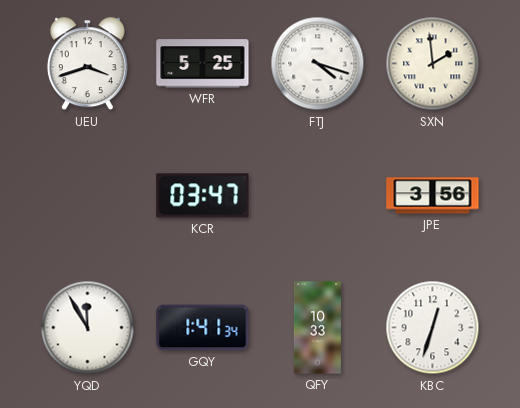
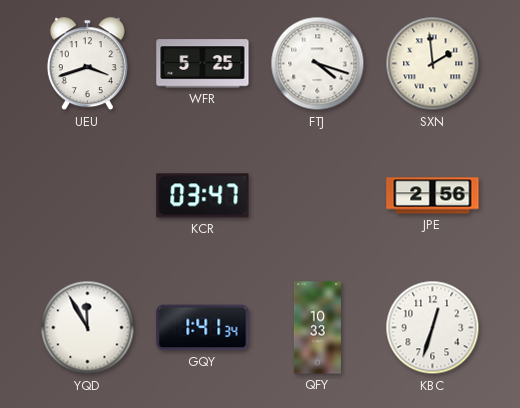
JPE: 3:56 -> 2:56
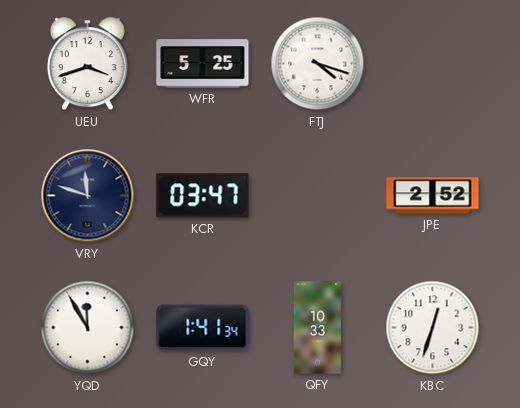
SXN: 1:59 -> none
VRY: none -> 11:48
JPE: 2:56 -> 2:52
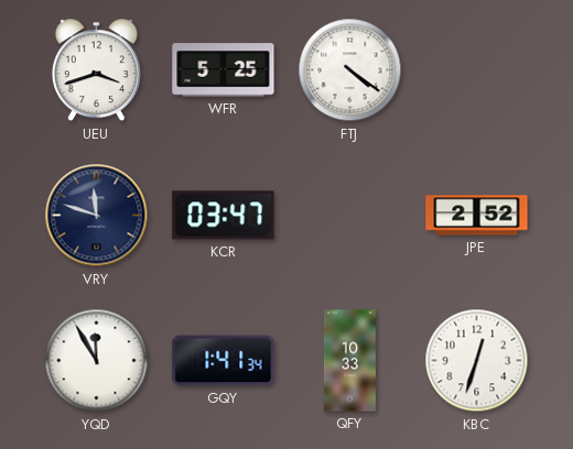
FTJ: 4:18 -> 4:21
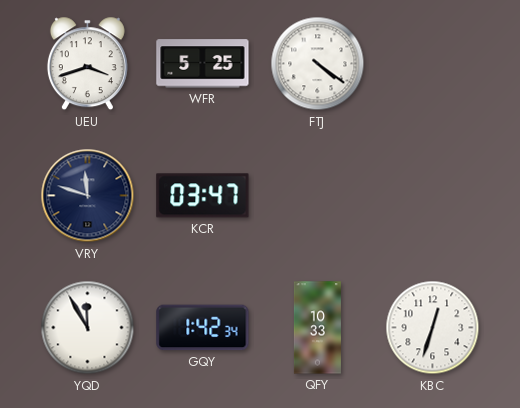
JPE: 2:52 -> none
GQY: 1:41 -> 1:42
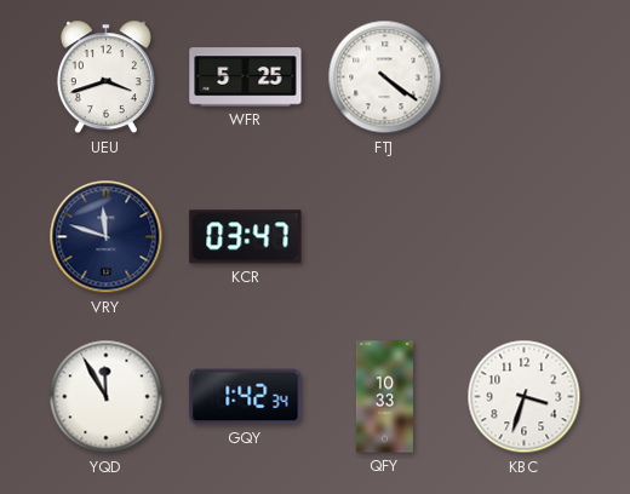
KBC: 12:33 -> 3:33
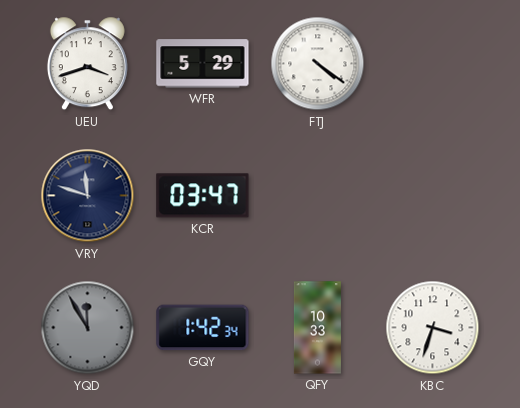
WFR: 5:25 -> 5:29
YQD dial: white -> grey
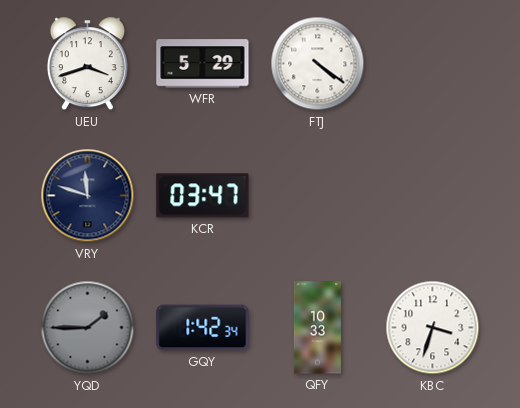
YQD: 11:55 -> 1:45
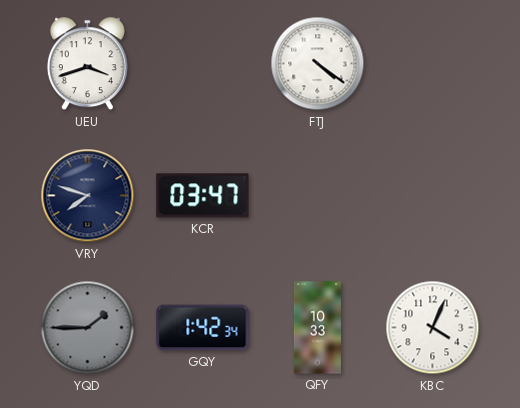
WFR: 5:29 -> none
VRY: 11:48 -> 7:48
KBC: 3:33 -> 4:04
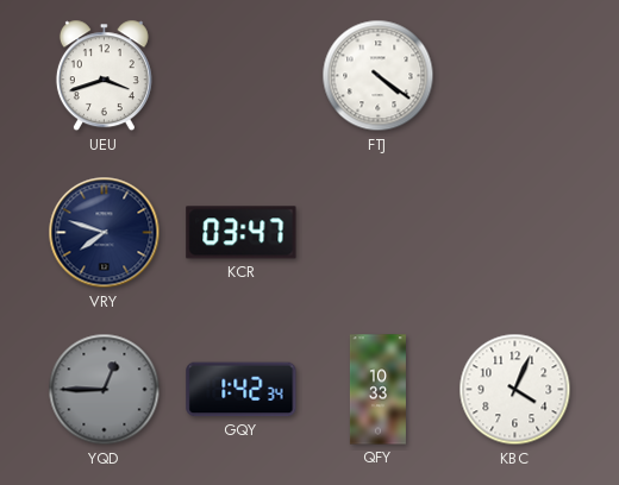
YQD: 1:45 -> 12:45
